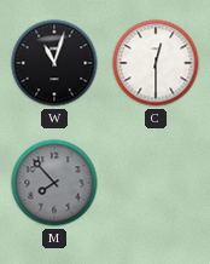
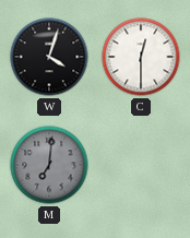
W: 11:03 -> 4:03
M: 7:53 -> 7:01
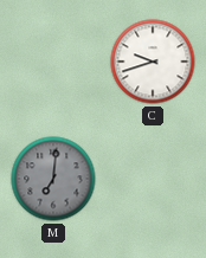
W: 4:03 -> none
C: 12:30 -> 9:42
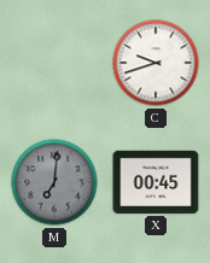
X: none -> 00:45
